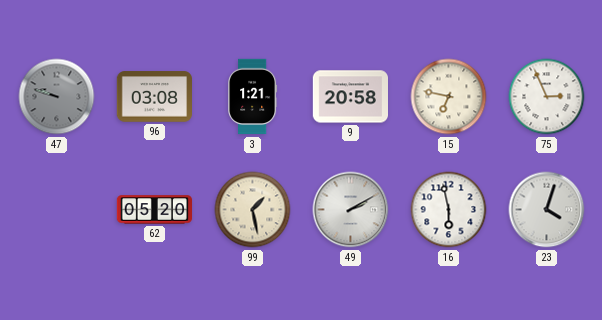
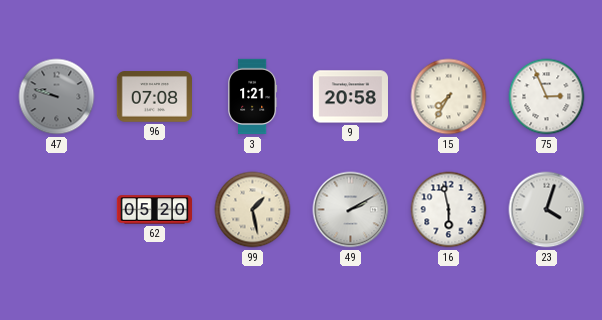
96: 03:08 -> 07:08
15: 6:47 -> 7:35
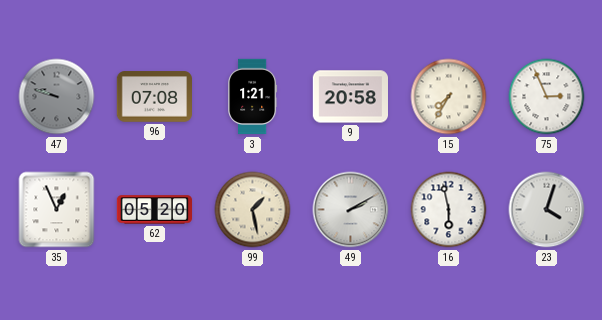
35: none -> 12:56
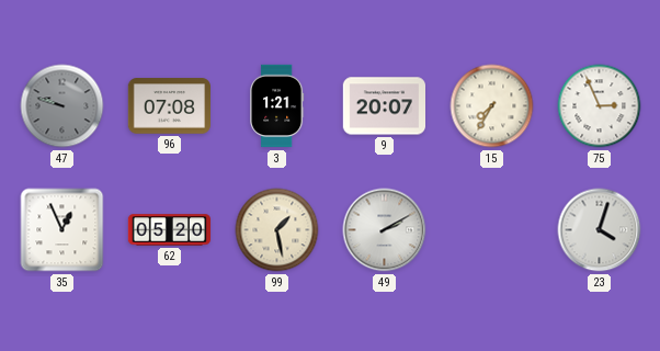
9: 20:58 -> 20:07
16: 5:58 -> none
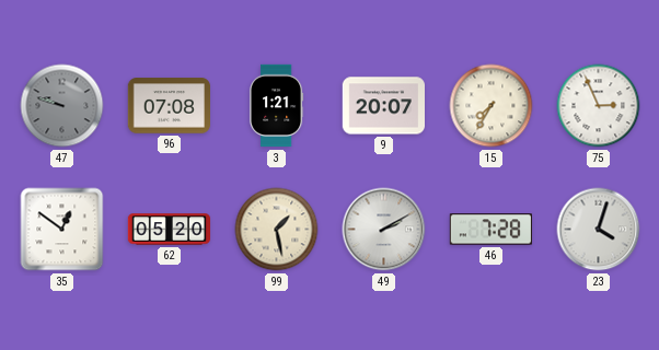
35: 12:56 -> 12:51
46: none -> 7:28
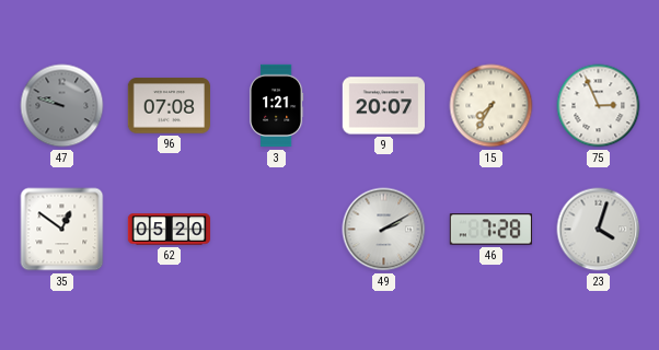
99: 1:28 -> none
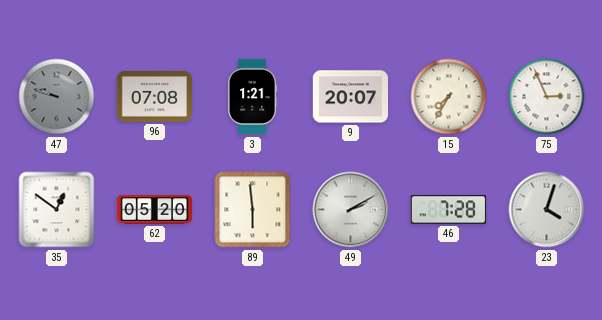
89: none -> 5:59
